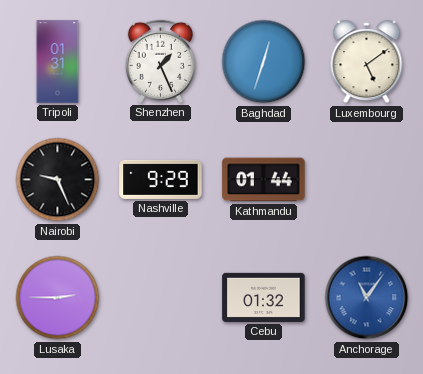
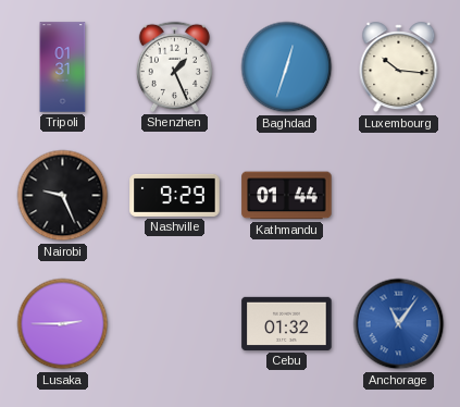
Luxembourg: 5:09 -> 10:16
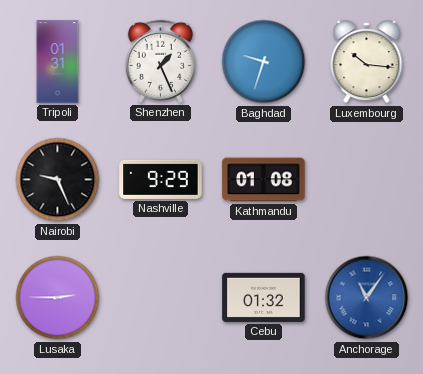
Baghdad: 12:33 -> 9:33
Kathmandu: 01:44 -> 01:08
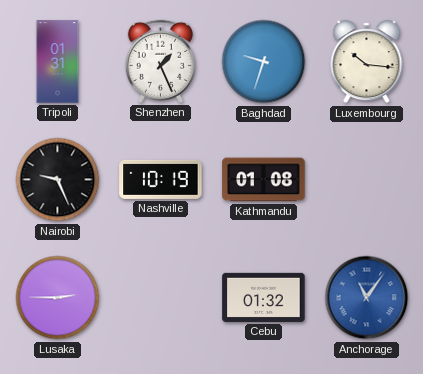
Nashville: 9:29 -> 10:19
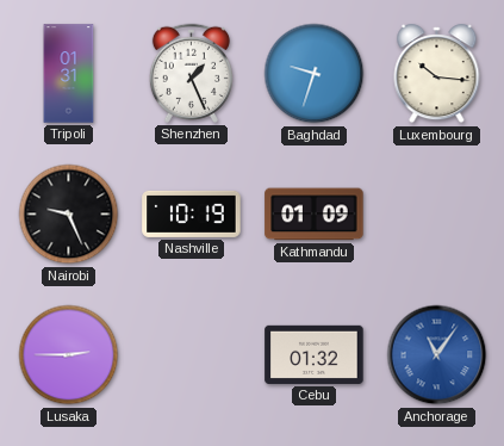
Kathmandu: 01:08 -> 01:09
